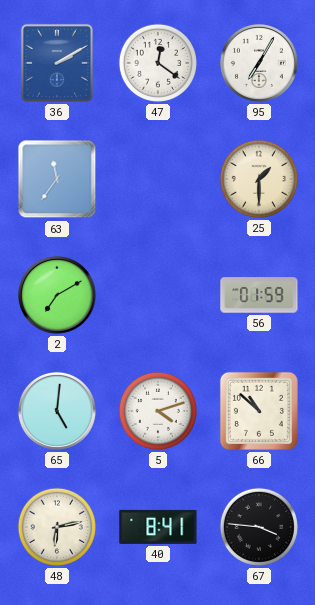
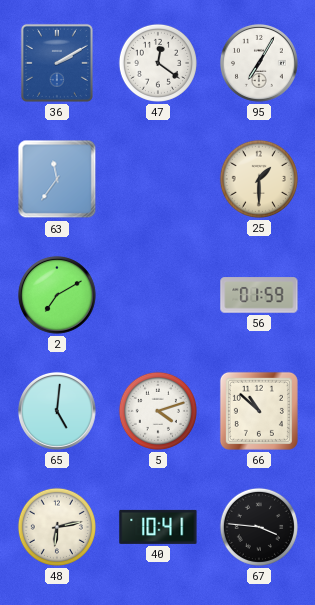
40: 8:41 -> 10:41
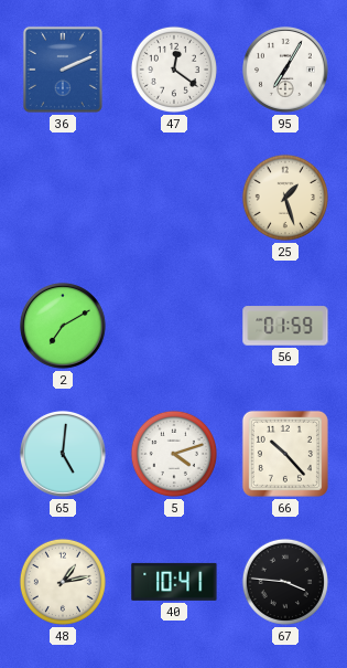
36: 2:10 -> 2:11
63: 11:36 -> none
25: 1:30 -> 1:27
66: 10:52 -> 10:23
48: 6:13 -> 1:13
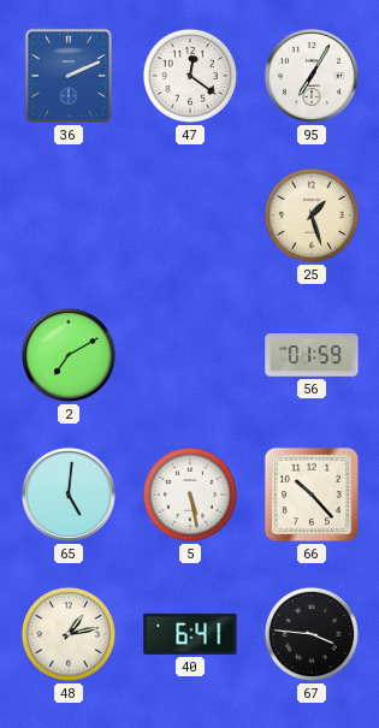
5: 4:12 -> 5:28
40: 10:41 -> 6:41
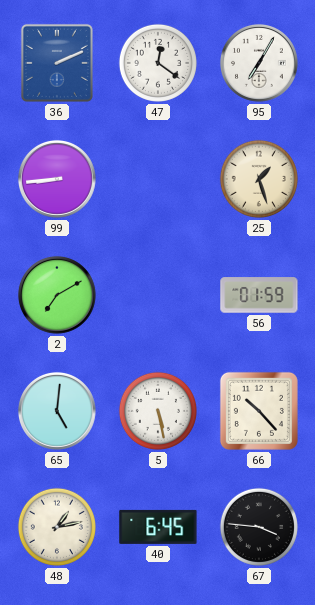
99: none -> 8:44
40: 6:41 -> 6:45
